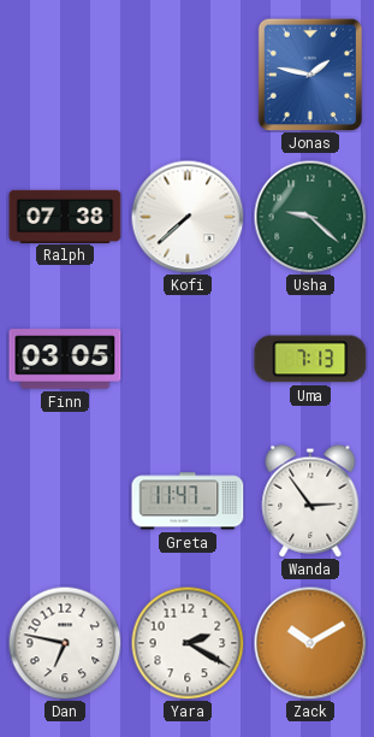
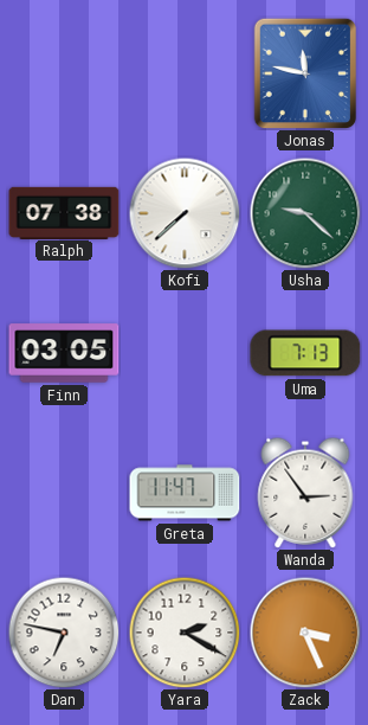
Jonas: 1:47 -> 11:47
Zack: 10:10 -> 3:26
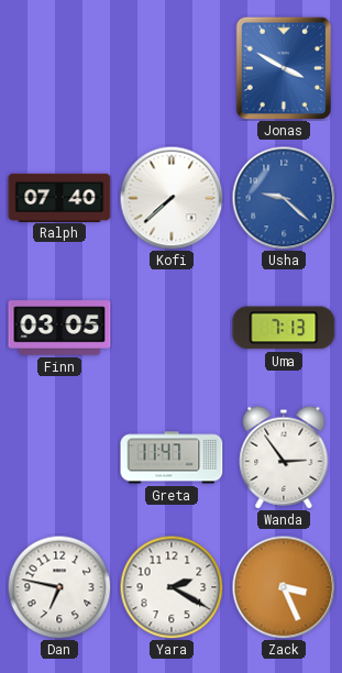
Jonas: 11:47 -> 3:50
Ralph: 07:38 -> 07:40
Usha dial: green -> blue
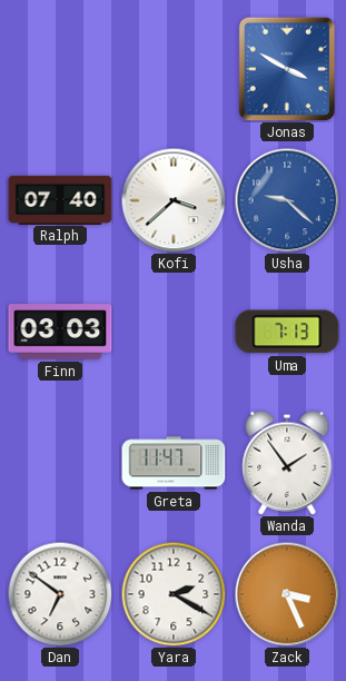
Kofi: 7:38 -> 3:38
Finn: 03:05 -> 03:03
Wanda: 2:54 -> 1:54
Dan: 6:47 -> 6:51
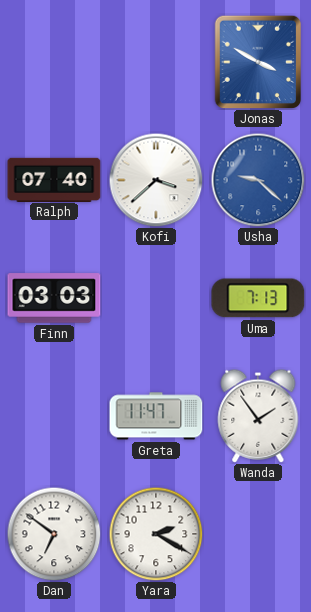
Zack: 3:26 -> none
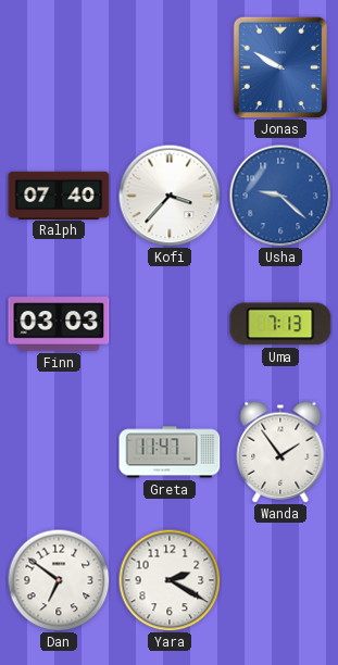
Jonas: 3:50 -> 9:50
Kofi: 3:38 -> 3:37
